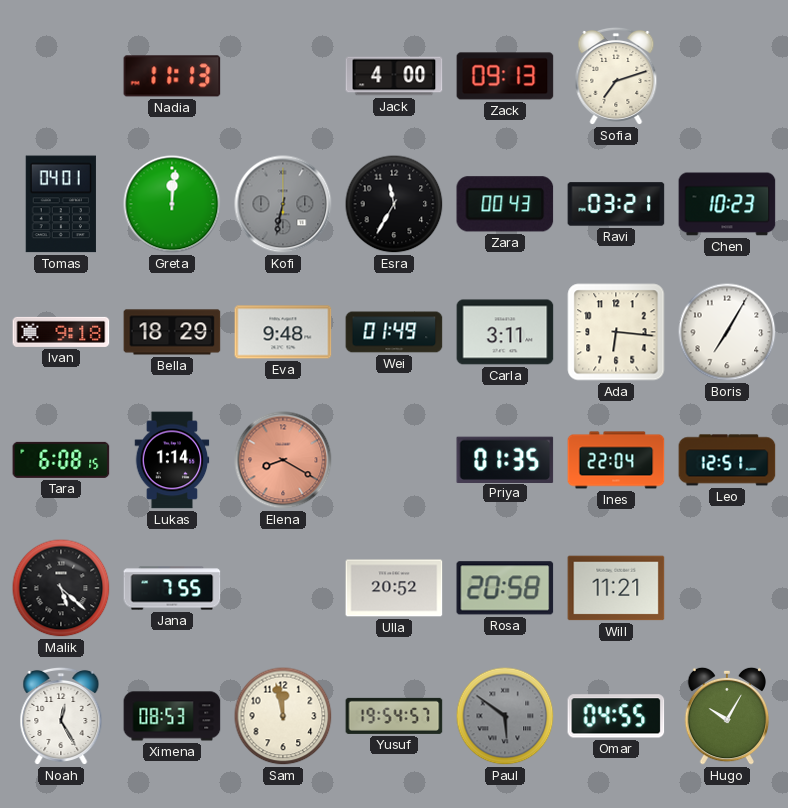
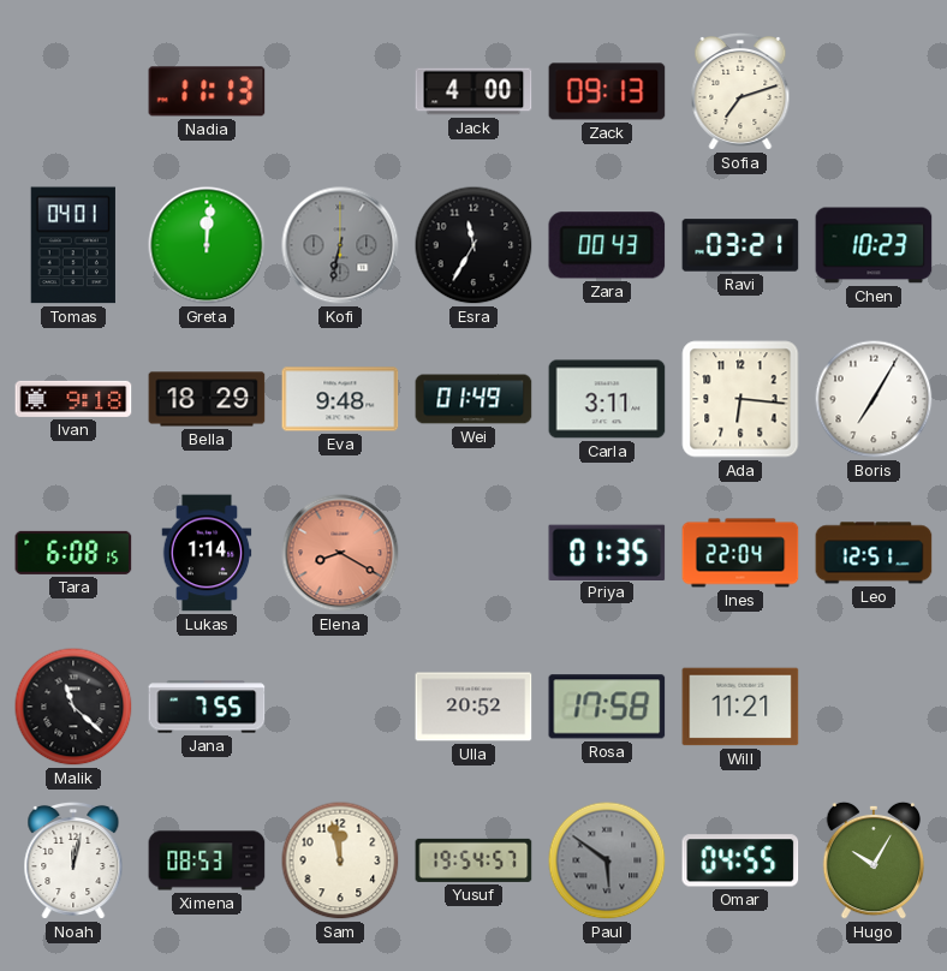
Malik: 5:22 -> 11:22
Rosa: 20:58 -> 17:58
Noah: 12:25 -> 12:02
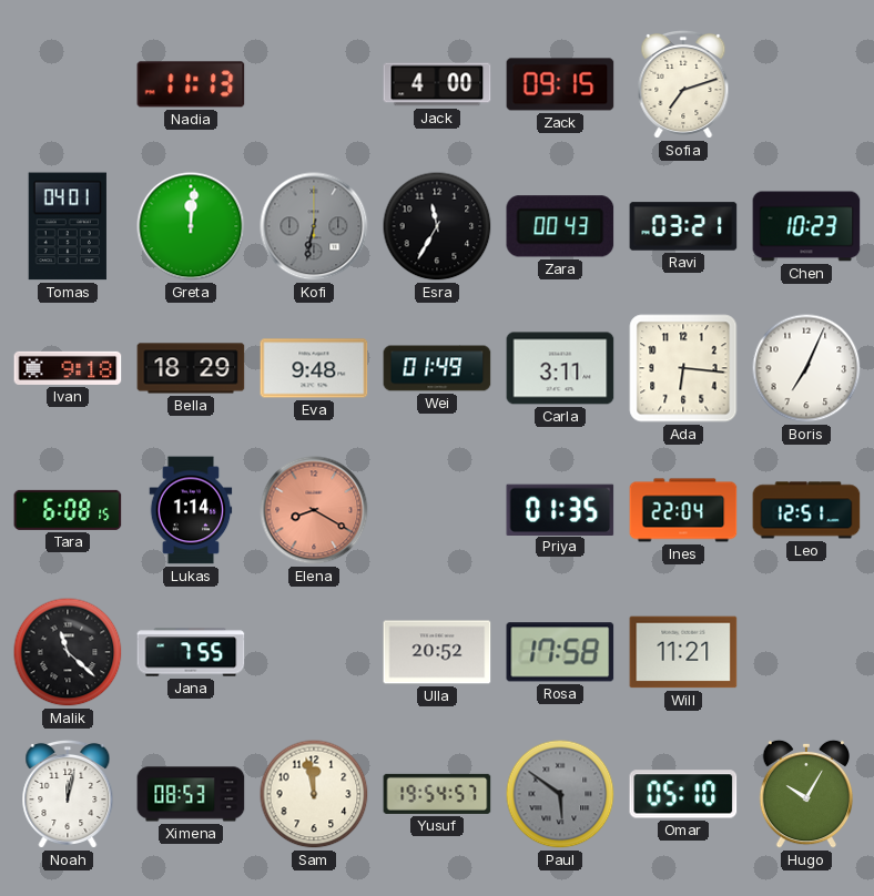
Zack: 09:13 -> 09:15
Boris: 7:05 -> 7:04
Omar: 04:55 -> 05:10
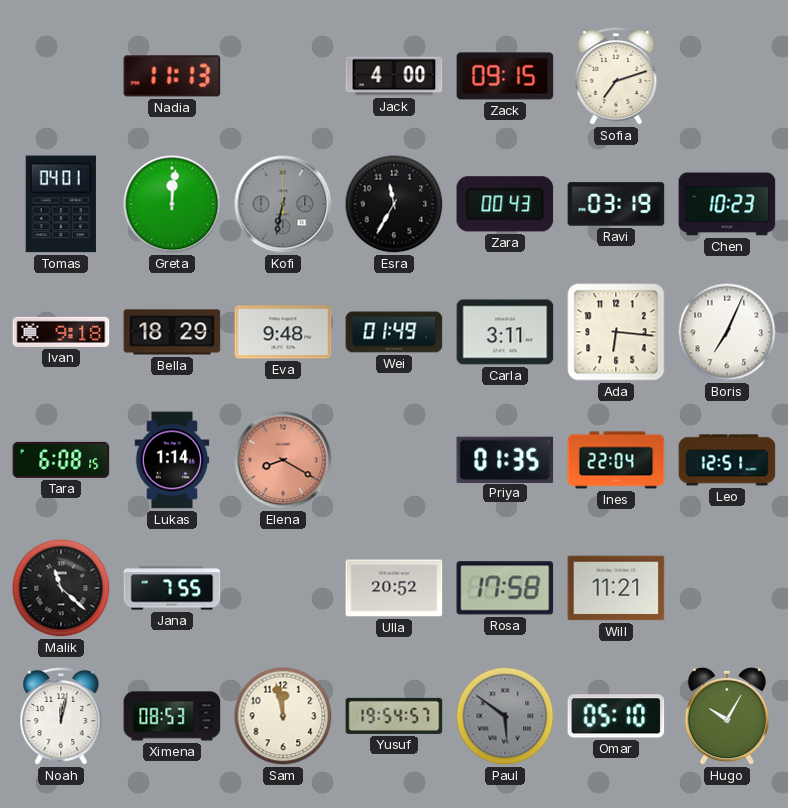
Ravi: 03:21 -> 03:19
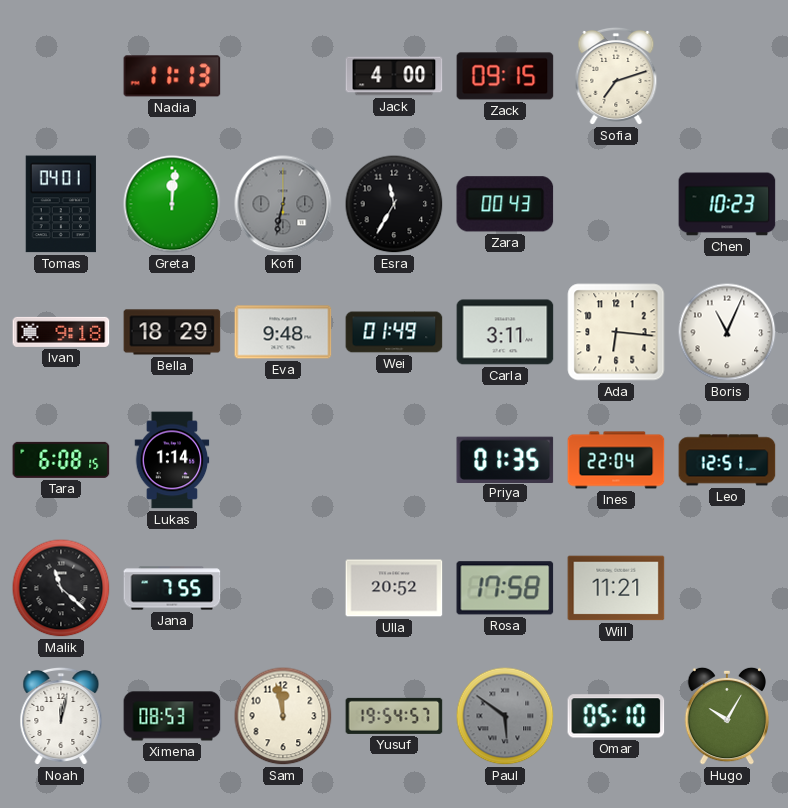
Ravi: 03:19 -> none
Boris: 7:04 -> 11:04
Elena: 8:20 -> none
